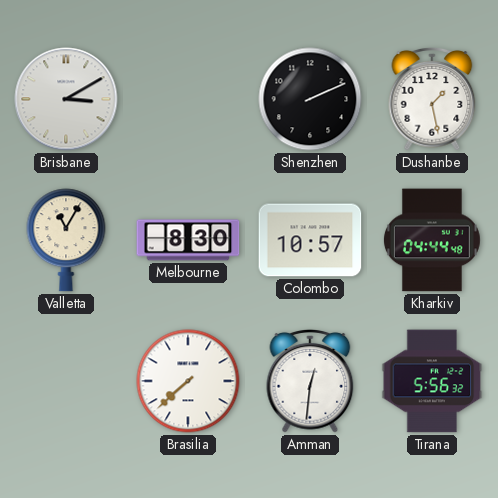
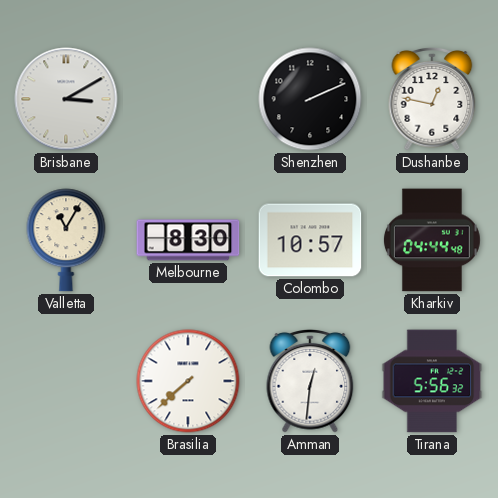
Dushanbe: 1:28 -> 12:47
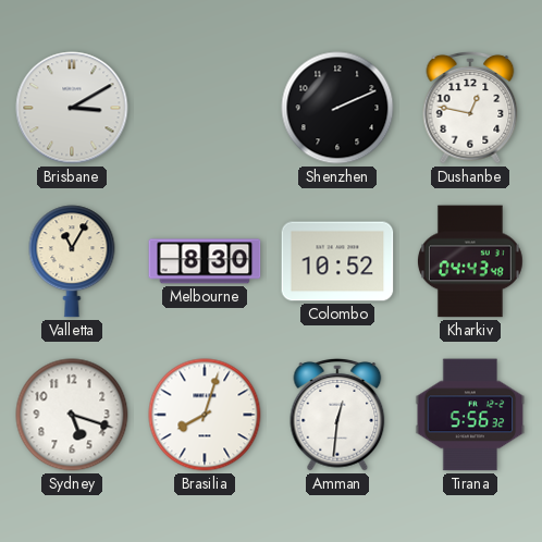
Colombo: 10:57 -> 10:52
Kharkiv: 04:44 -> 04:43
Sydney: none -> 5:18
Brasilia: 7:38 -> 8:03
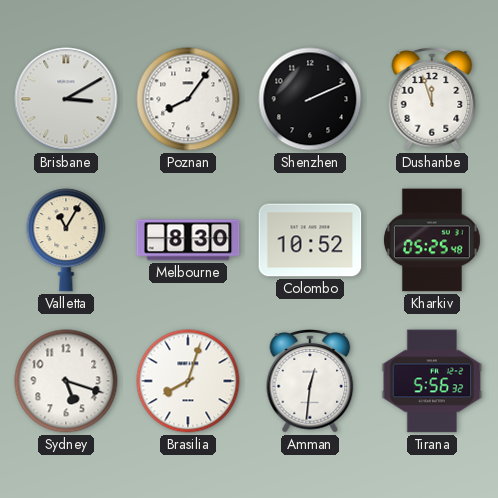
Poznan: none -> 8:06
Dushanbe: 12:47 -> 11:57
Kharkiv: 04:43 -> 05:25
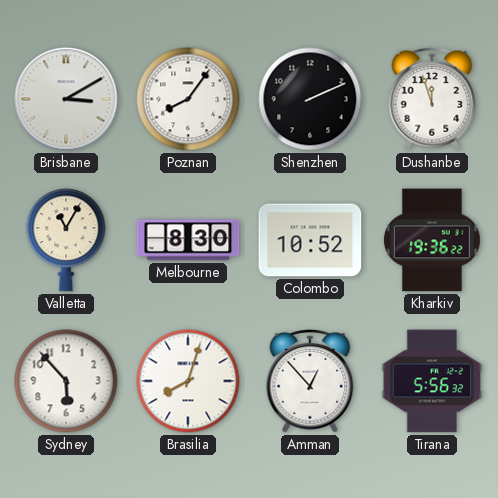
Kharkiv: 05:25 -> 19:36
Sydney: 5:18 -> 5:53
Amman: 12:31 -> 12:53
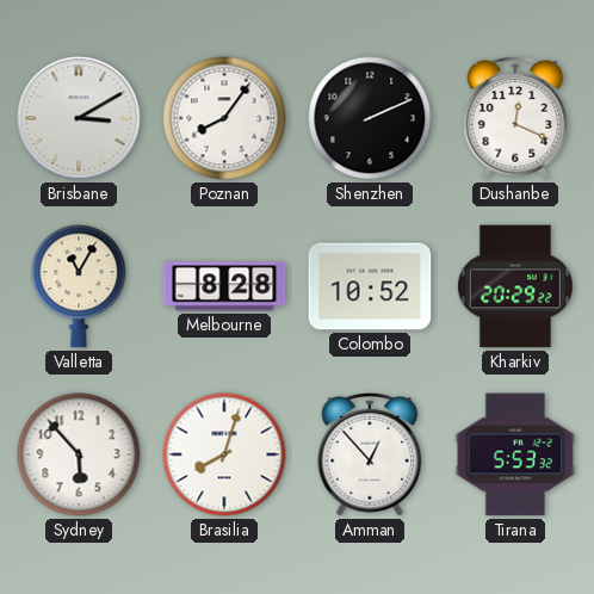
Dushanbe: 11:57 -> 12:19
Melbourne: 8:30 -> 8:28
Kharkiv: 19:36 -> 20:29
Tirana: 5:56 -> 5:53
